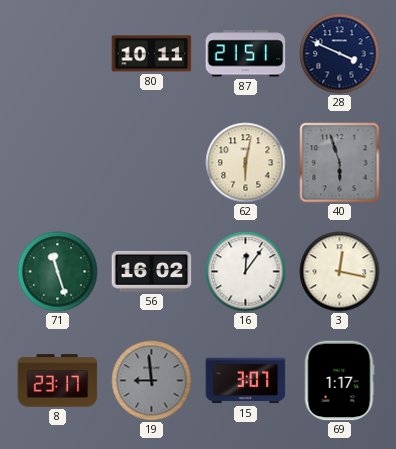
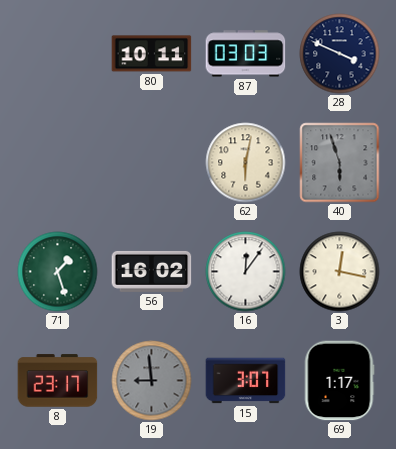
87: 21:51 -> 03:03
71: 11:27 -> 1:27
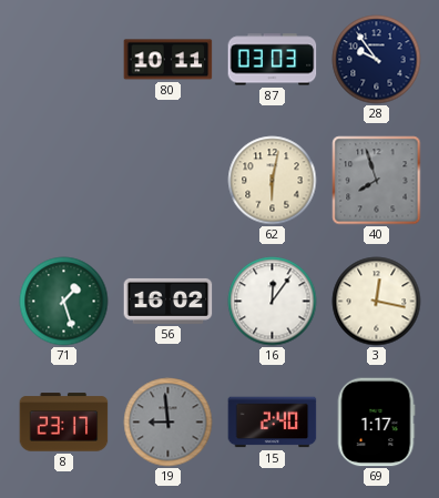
28: 3:49 -> 9:54
40: 5:57 -> 7:57
15: 3:07 -> 2:40
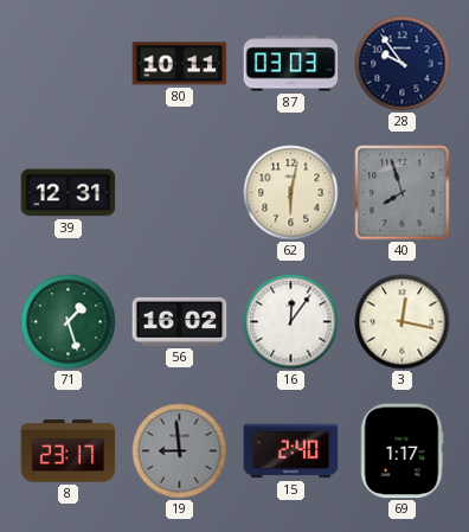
39: none -> 12:31
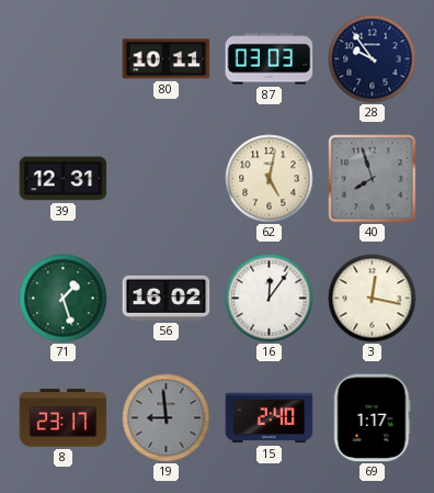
62: 6:02 -> 5:02
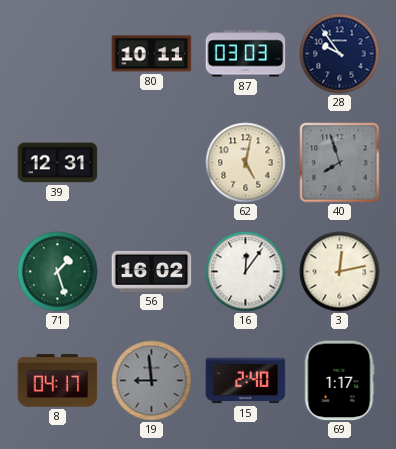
3: 12:17 -> 12:13
8: 23:17 -> 04:17
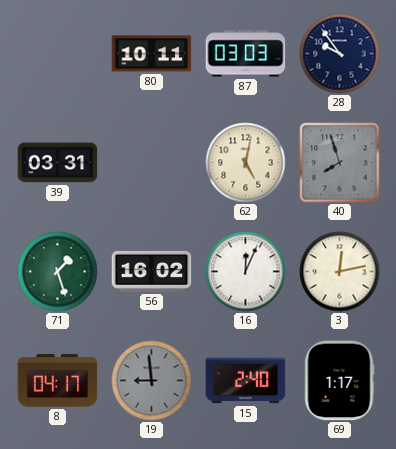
39: 12:31 -> 03:31
16: 12:06 -> 12:04
